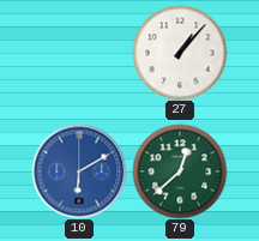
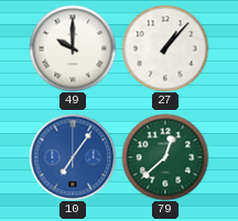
49: none -> 10:00
10: 6:10 -> 7:06
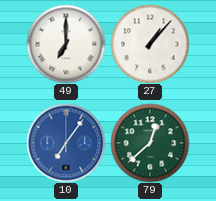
49: 10:00 -> 7:00
